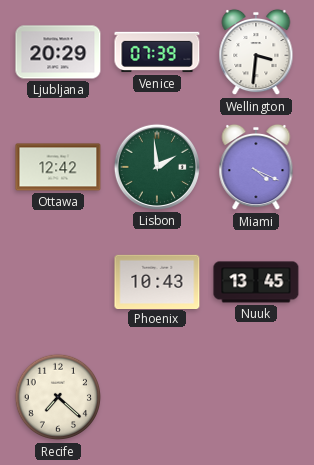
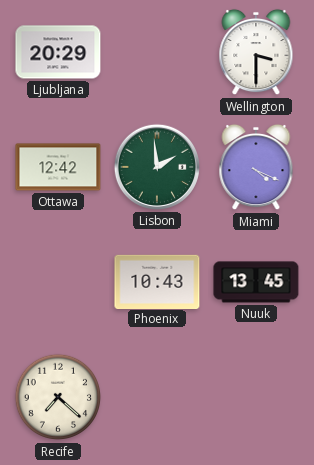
Venice: 07:39 -> none
Wellington: 3:31 -> 3:30
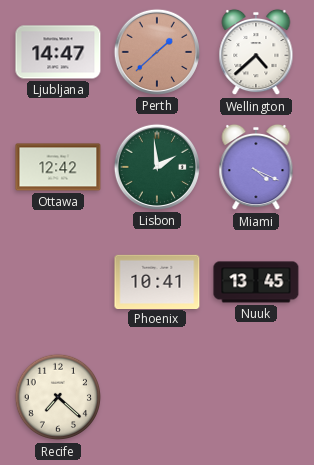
Ljubljana: 20:29 -> 14:47
Perth: none -> 1:38
Wellington: 3:30 -> 4:38
Phoenix: 10:43 -> 10:41
